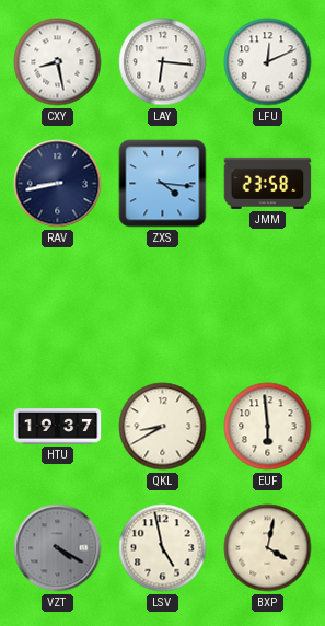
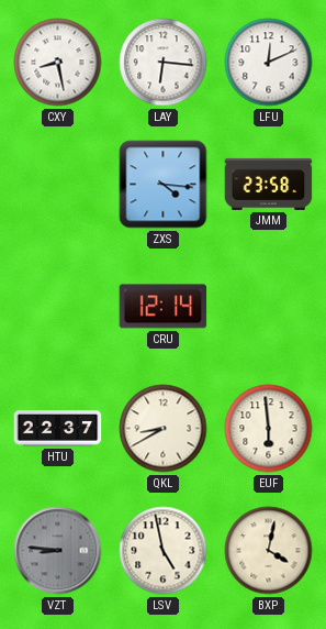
RAV: 8:43 -> none
CRU: none -> 12:14
HTU: 19:37 -> 22:37
VZT: 4:20 -> 8:46
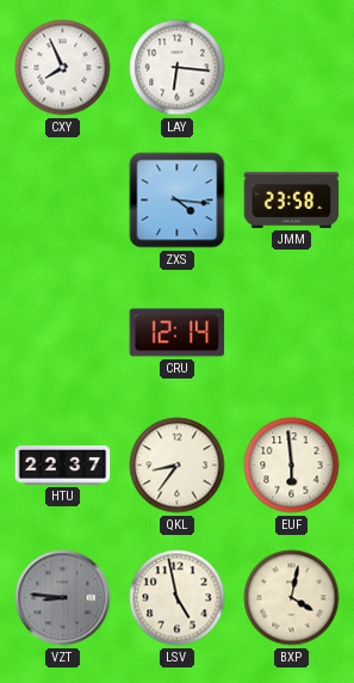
CXY: 8:28 -> 7:56
LFU: 12:11 -> none
QKL: 8:40 -> 8:36
